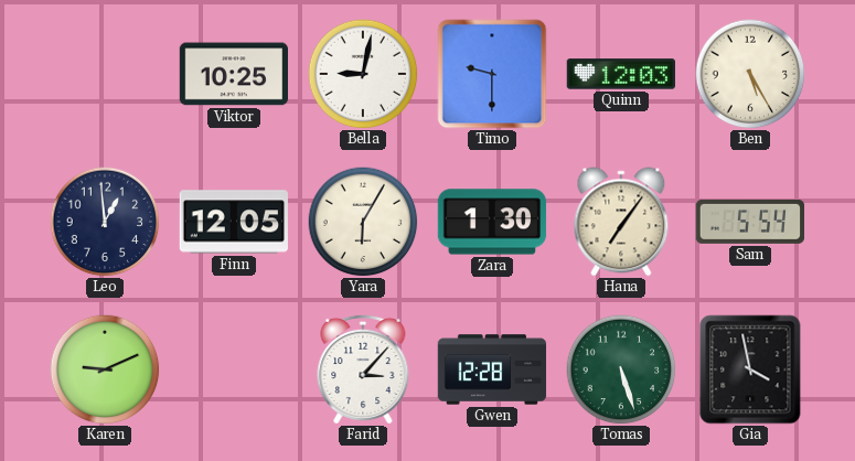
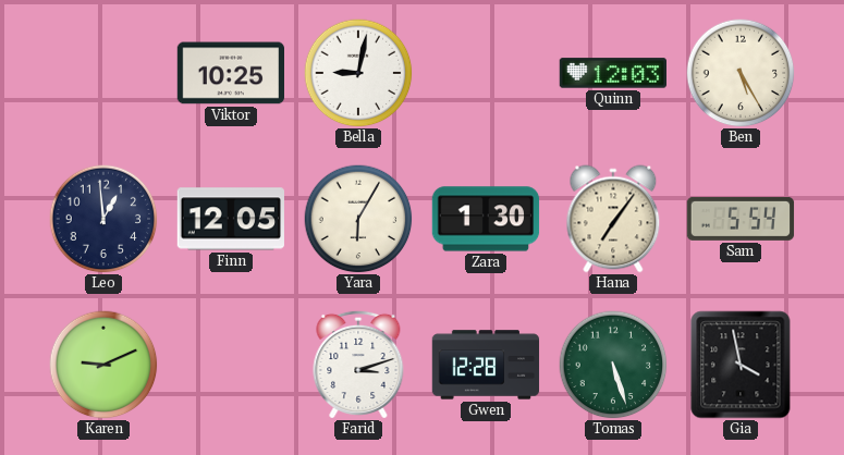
Timo: 9:30 -> none
Farid: 3:07 -> 3:12
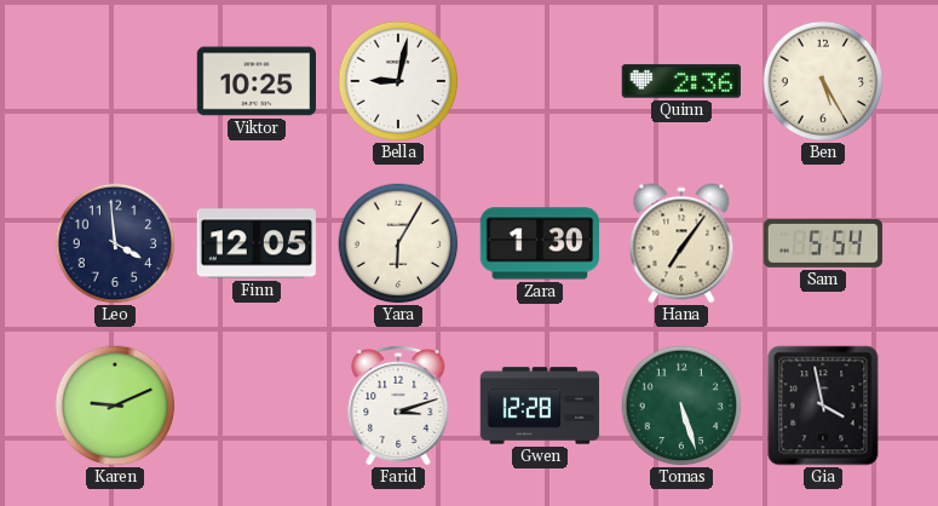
Quinn: 12:03 -> 2:36
Leo: 12:59 -> 3:59
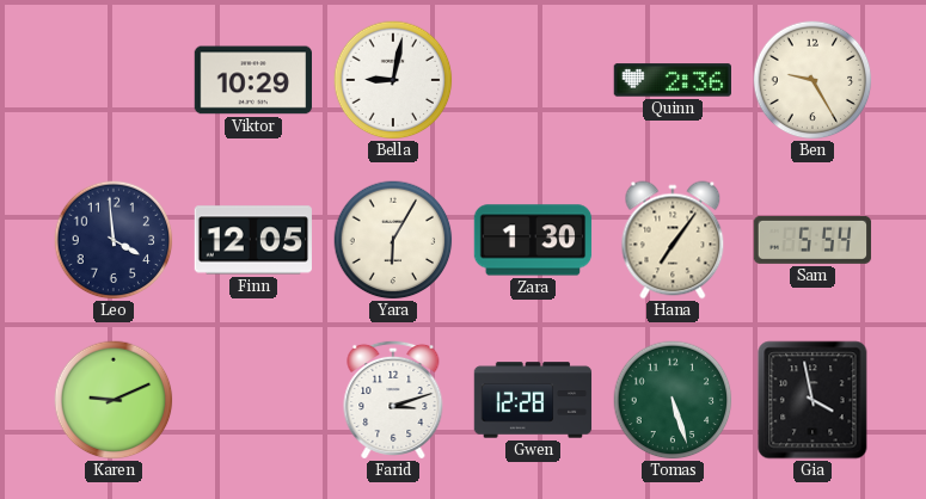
Viktor: 10:25 -> 10:29
Ben: 5:25 -> 9:25
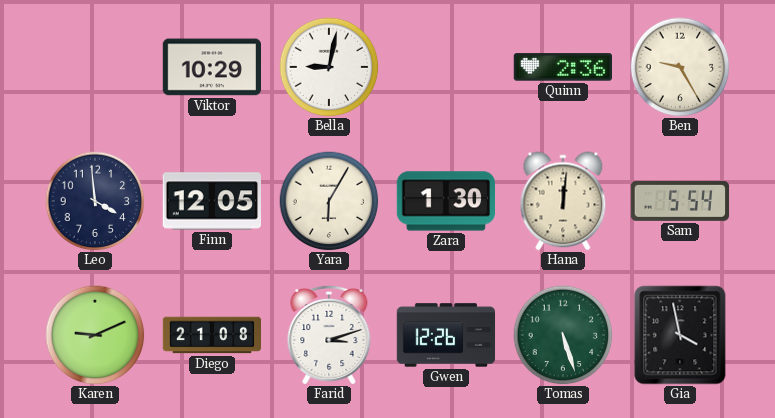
Hana: 7:06 -> 12:01
Diego: none -> 21:08
Gwen: 12:28 -> 12:26
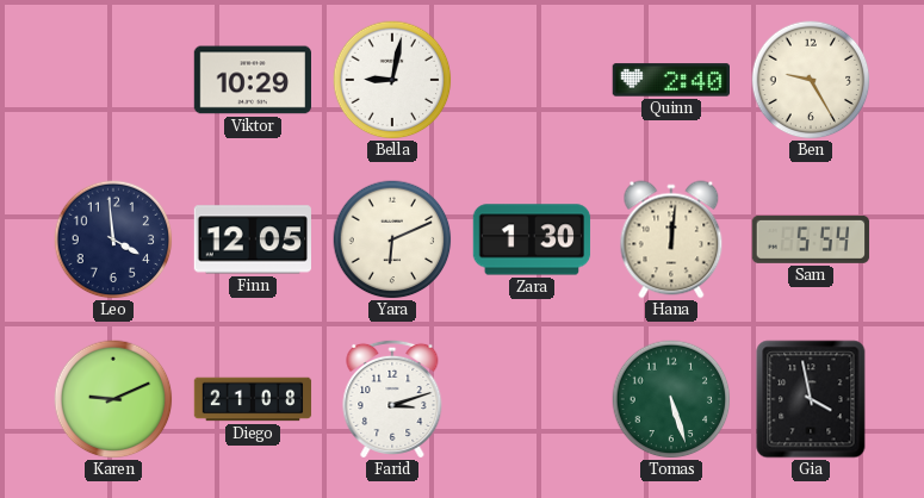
Quinn: 2:36 -> 2:40
Yara: 6:05 -> 6:11
Gwen: 12:26 -> none
